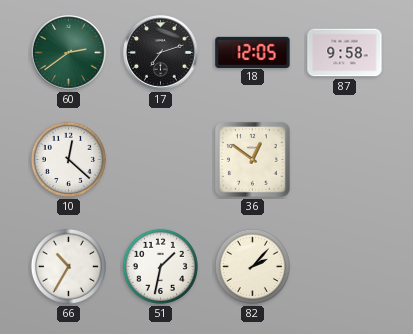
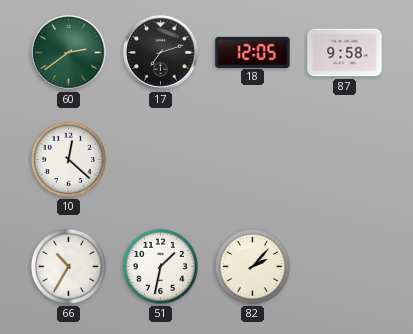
36: 12:51 -> none
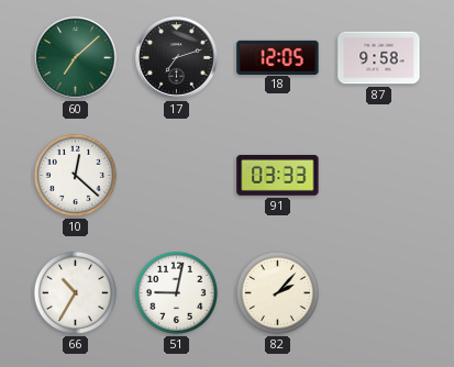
60: 2:39 -> 7:08
91: none -> 03:33
51: 1:32 -> 9:02
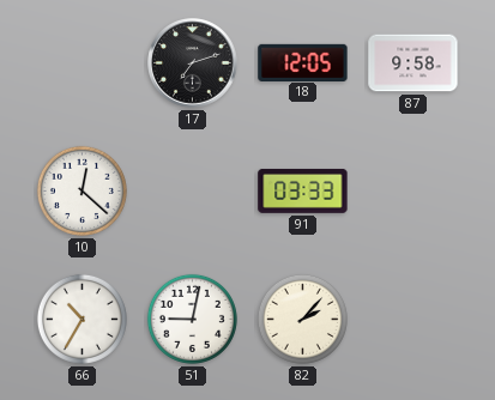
60: 7:08 -> none
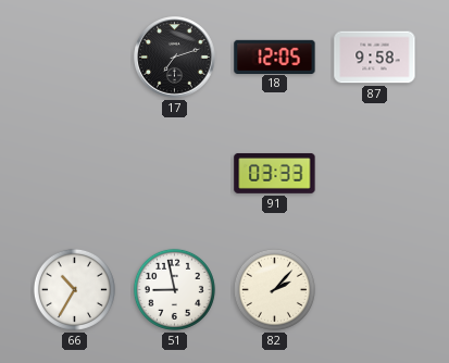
10: 12:22 -> none
51: 9:02 -> 8:58
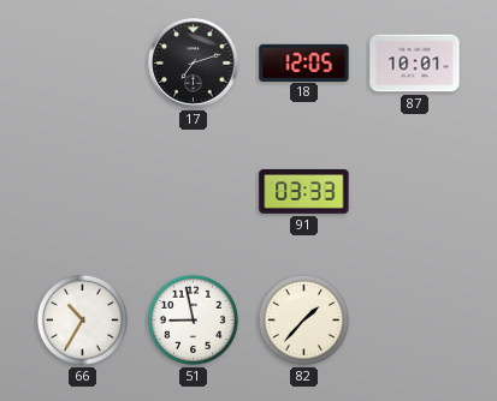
87: 9:58 -> 10:01
82: 2:07 -> 1:37
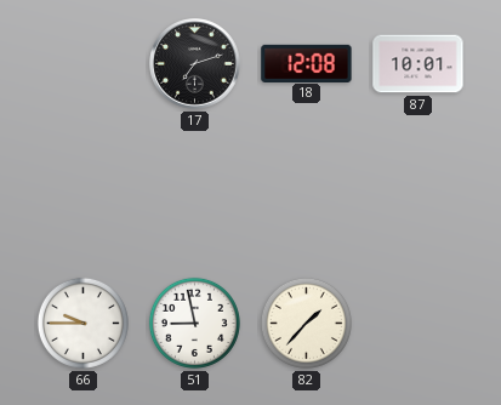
18: 12:05 -> 12:08
91: 03:33 -> none
66: 10:35 -> 9:45
